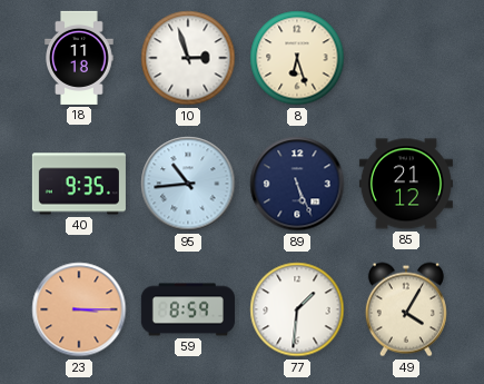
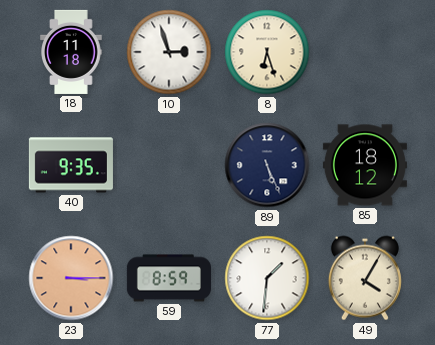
95: 10:44 -> none
85: 21:12 -> 18:12
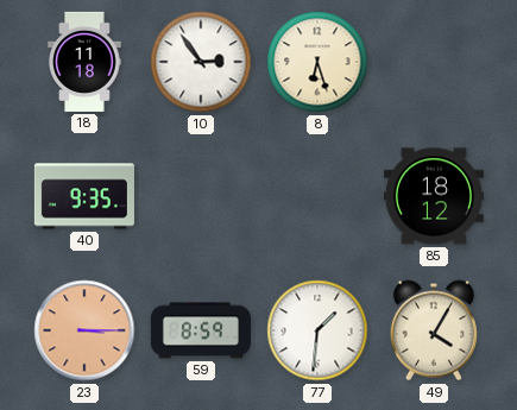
10: 2:57 -> 2:54
89: 5:26 -> none
